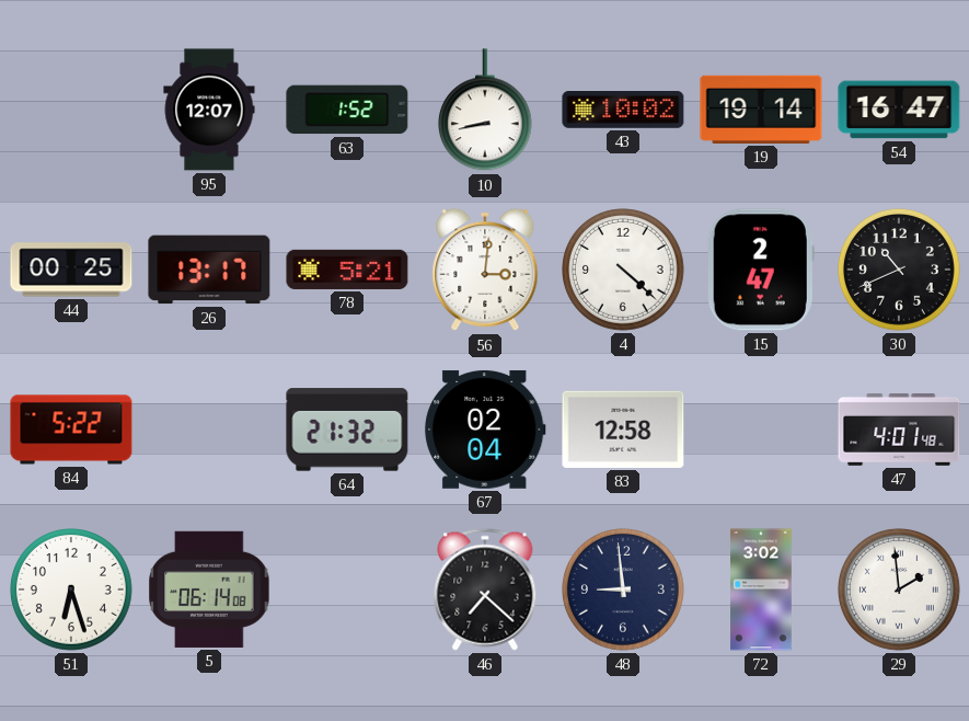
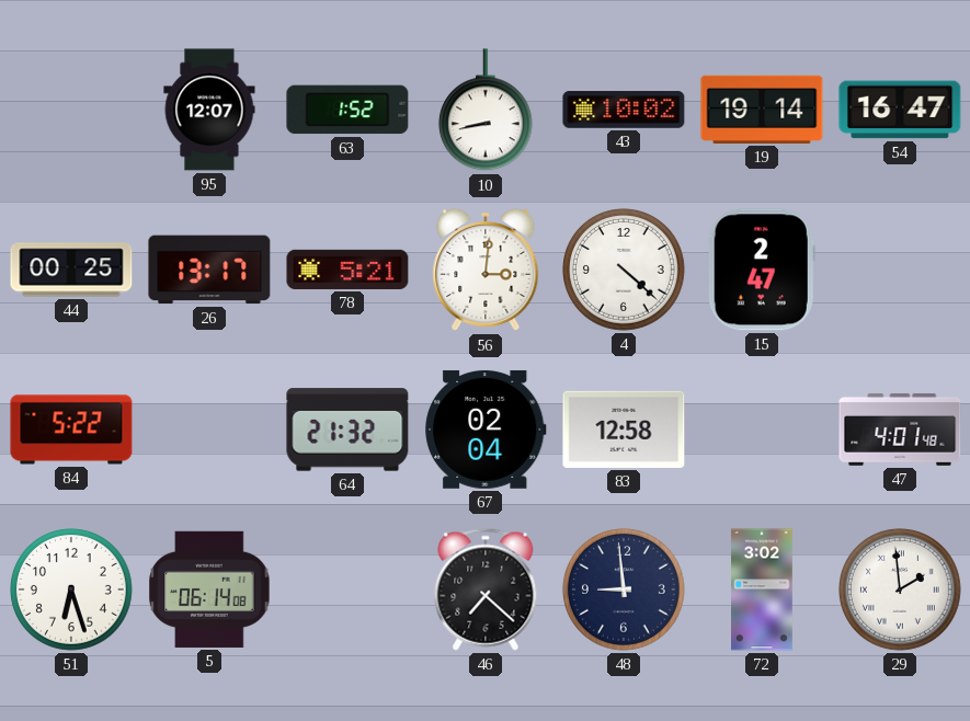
30: 10:41 -> none
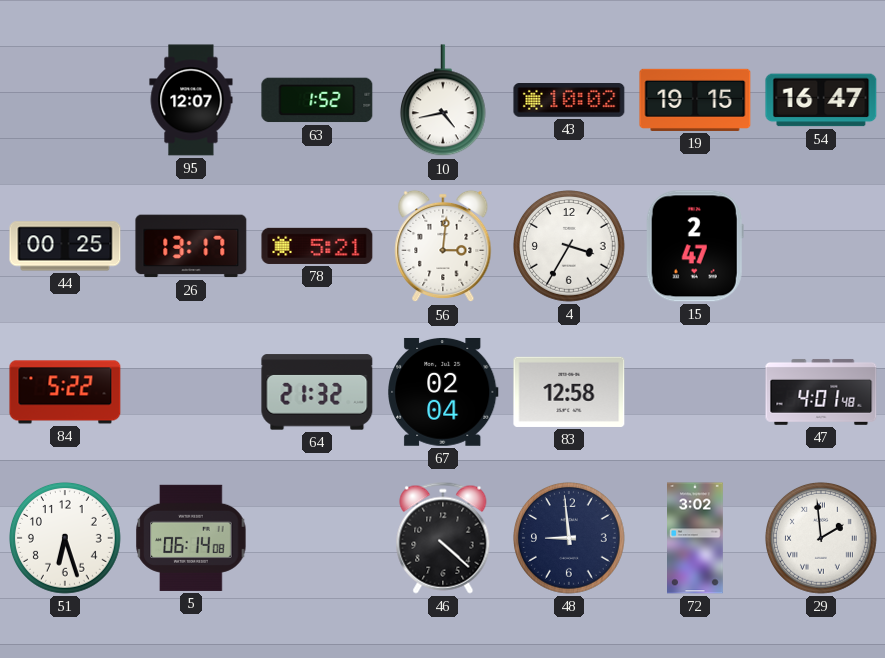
10: 8:43 -> 4:43
19: 19:14 -> 19:15
4: 4:22 -> 3:35
46: 7:22 -> 4:22
